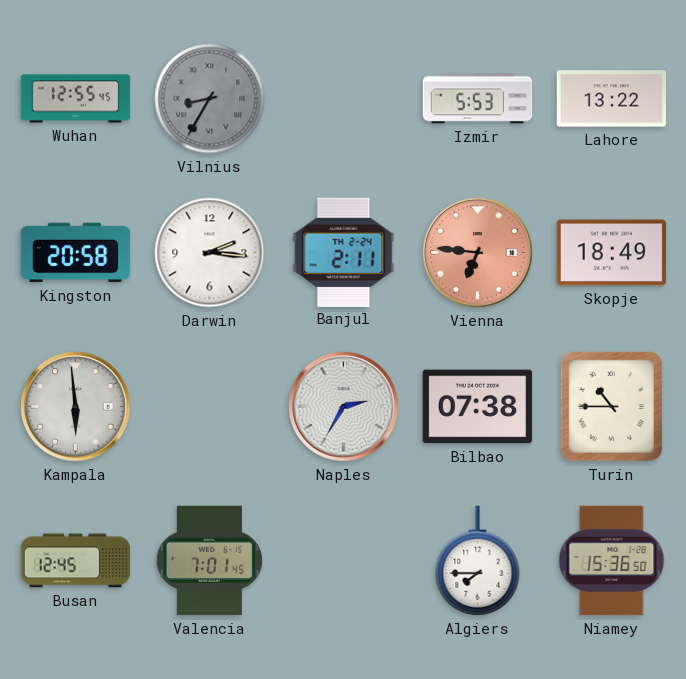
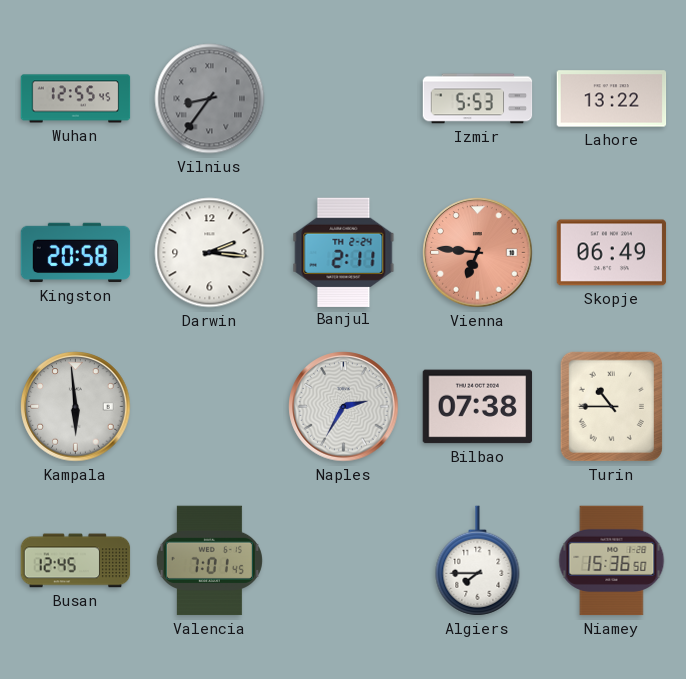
Vilnius: 8:35 -> 8:36
Skopje: 18:49 -> 06:49
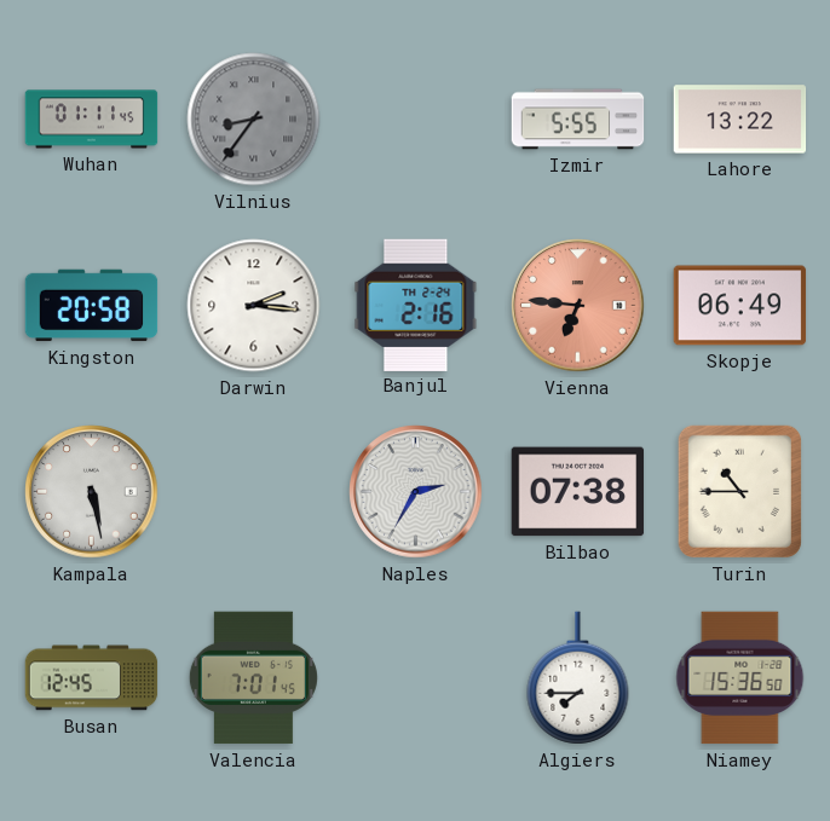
Wuhan: 12:55 -> 01:11
Izmir: 5:53 -> 5:55
Banjul: 2:11 -> 2:16
Kampala: 5:59 -> 5:28
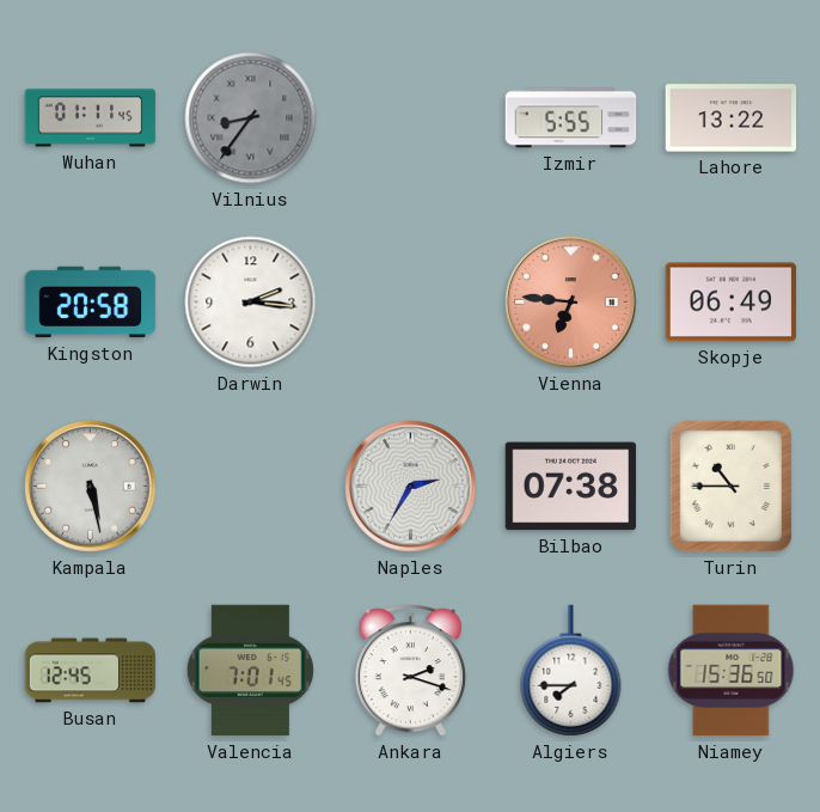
Banjul: 2:16 -> none
Ankara: none -> 2:18
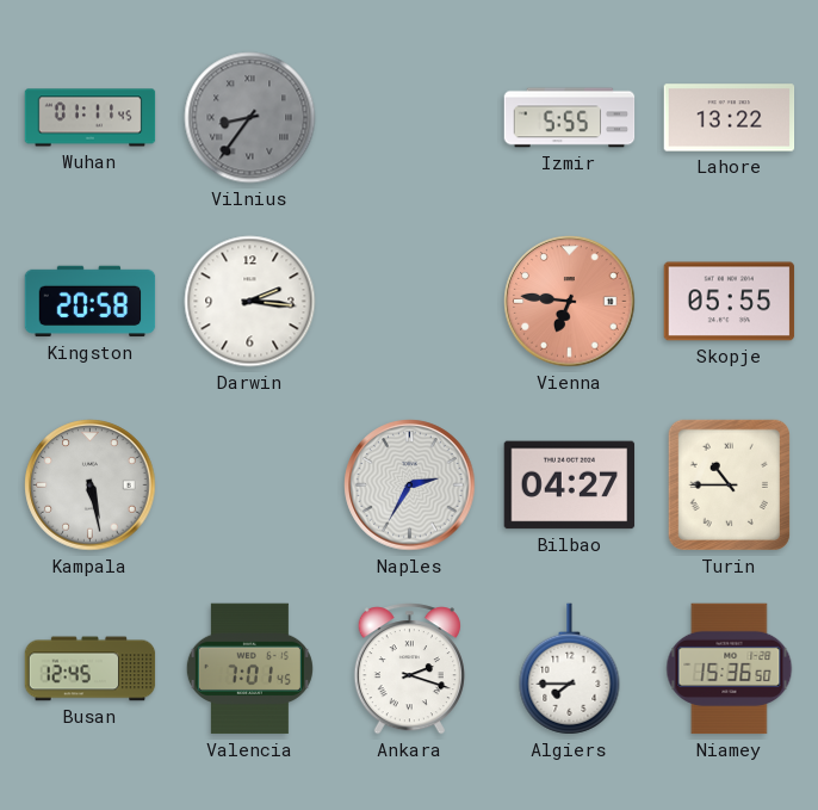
Skopje: 06:49 -> 05:55
Bilbao: 07:38 -> 04:27
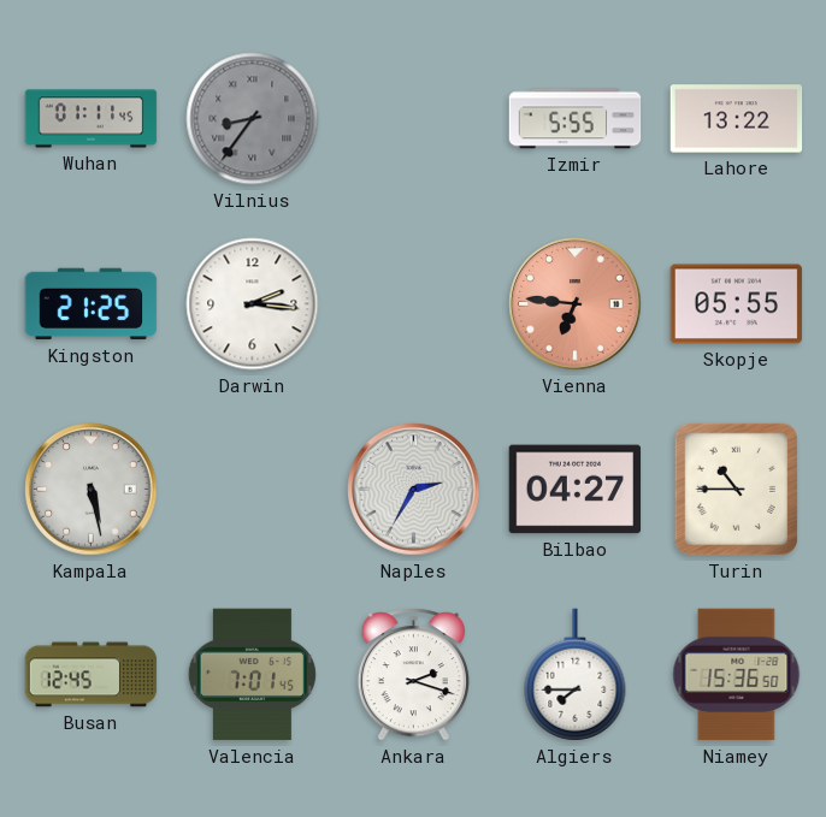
Kingston: 20:58 -> 21:25
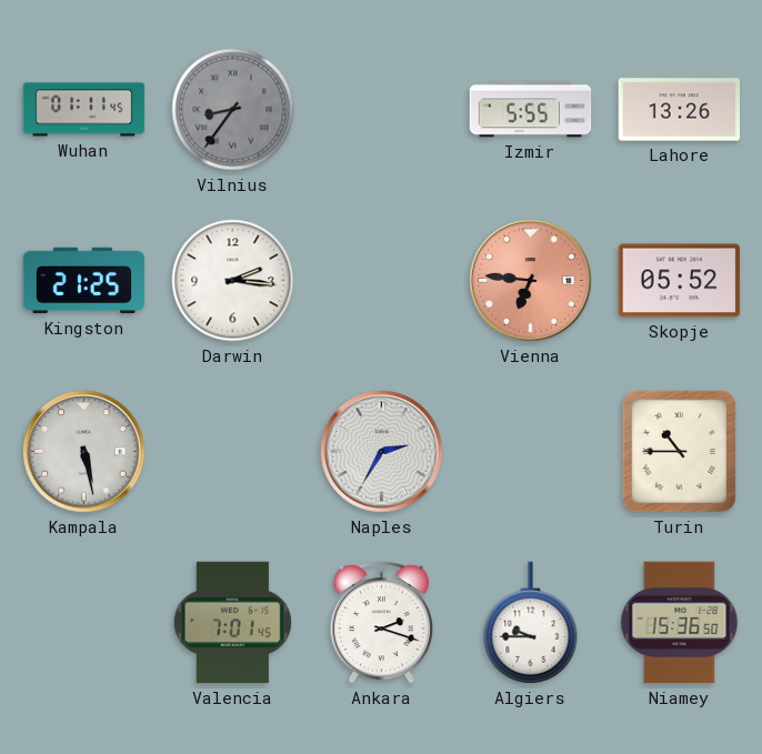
Lahore: 13:22 -> 13:26
Skopje: 05:55 -> 05:52
Bilbao: 04:27 -> none
Busan: 12:45 -> none
Algiers: 7:45 -> 9:45
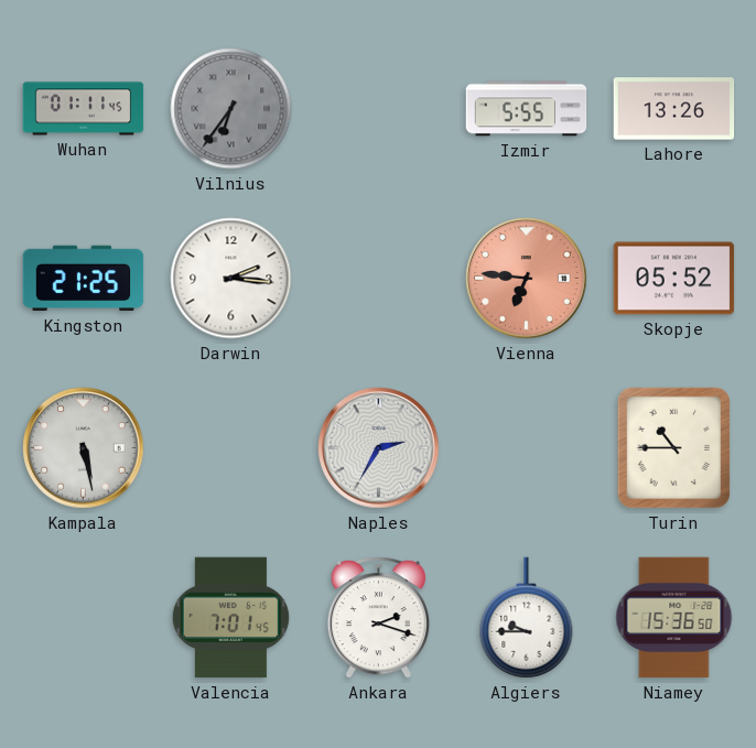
Vilnius: 8:36 -> 6:36
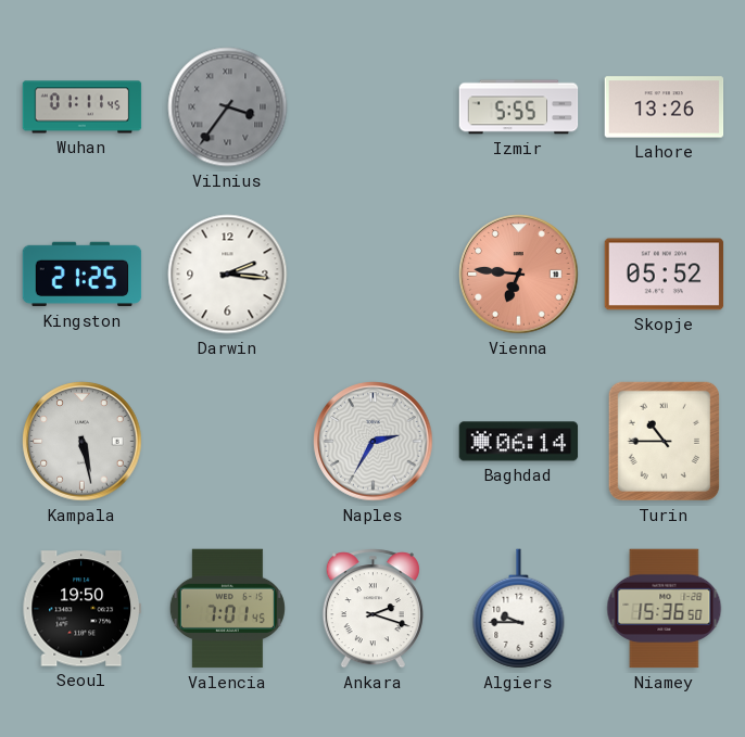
Vilnius: 6:36 -> 3:36
Baghdad: none -> 06:14
Seoul: none -> 19:50
